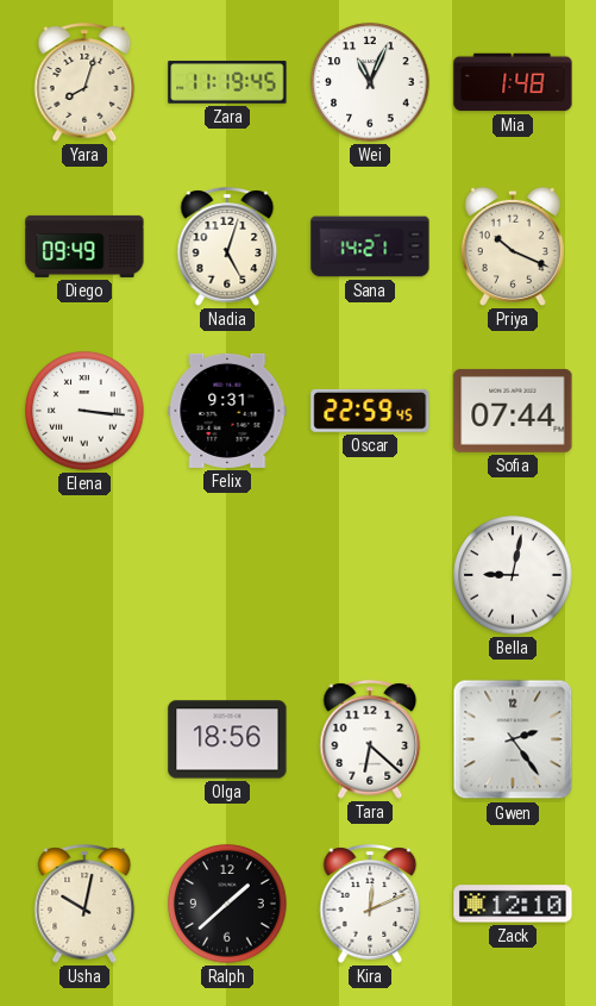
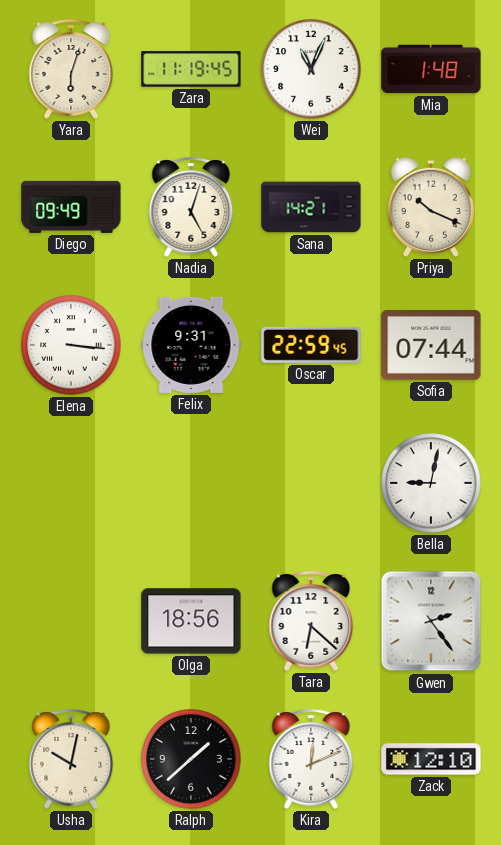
Yara: 8:03 -> 6:03
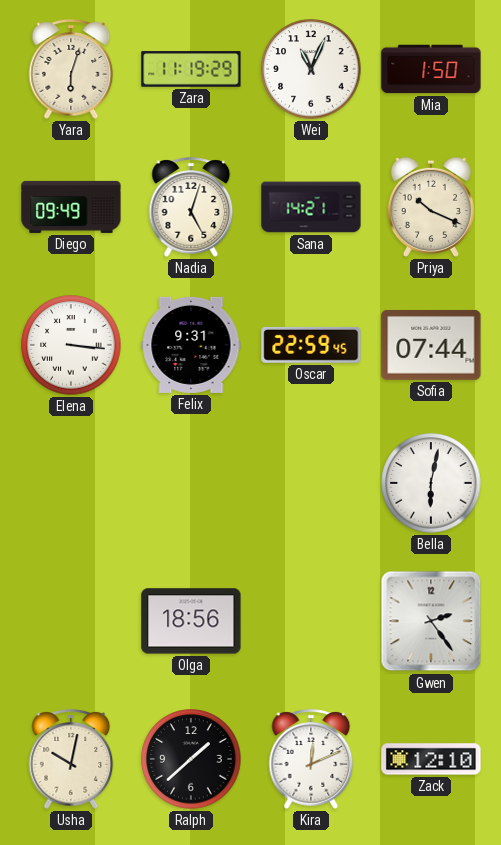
Zara: 11:19:45 -> 11:19:29
Mia: 1:48 -> 1:50
Bella: 9:02 -> 6:02
Tara: 6:22 -> none
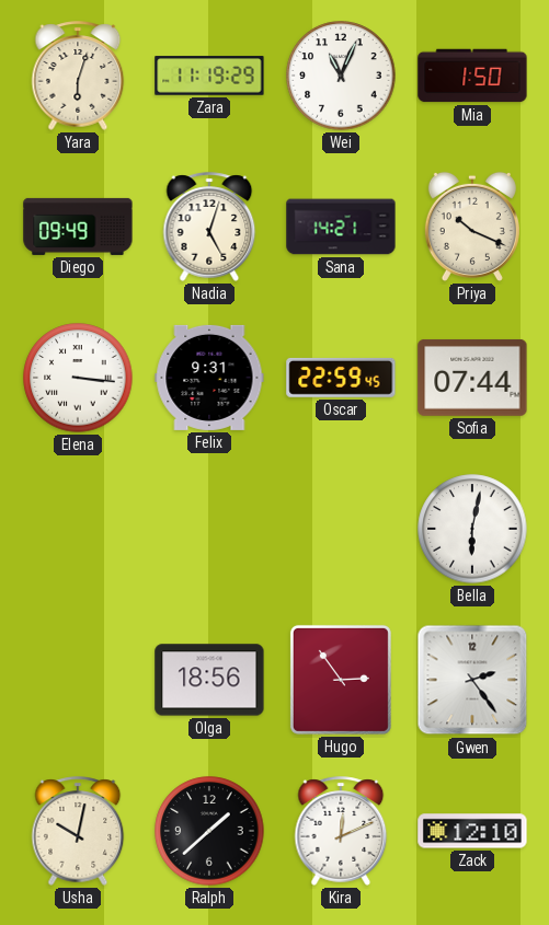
Hugo: none -> 2:54
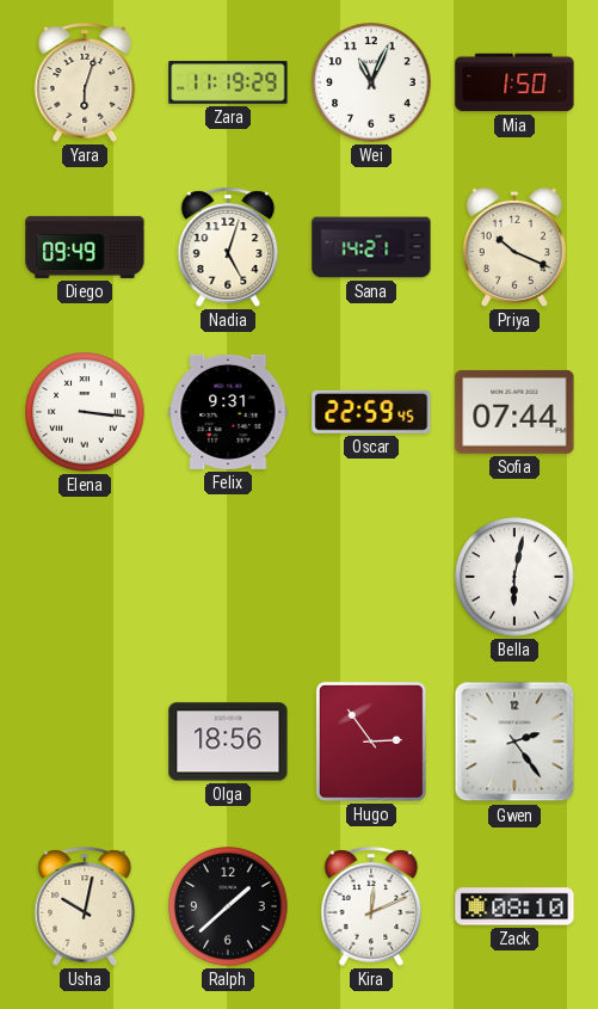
Zack: 12:10 -> 08:10
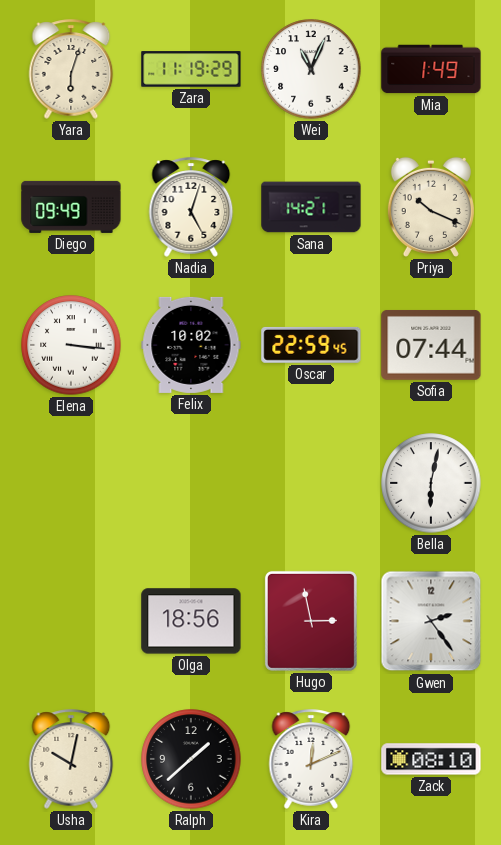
Mia: 1:50 -> 1:49
Felix: 9:31 -> 10:02
Hugo: 2:54 -> 2:58
